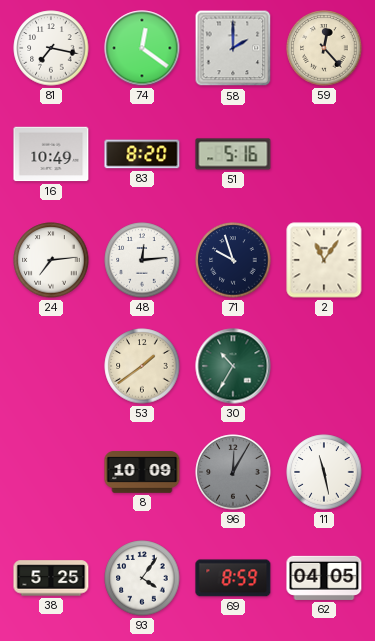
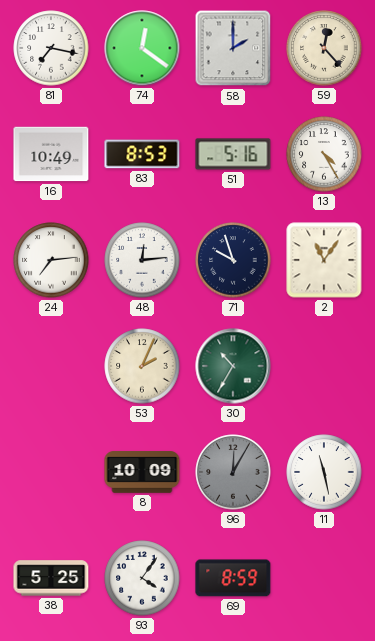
83: 8:20 -> 8:53
13: none -> 4:25
53: 1:39 -> 2:04
62: 04:05 -> none
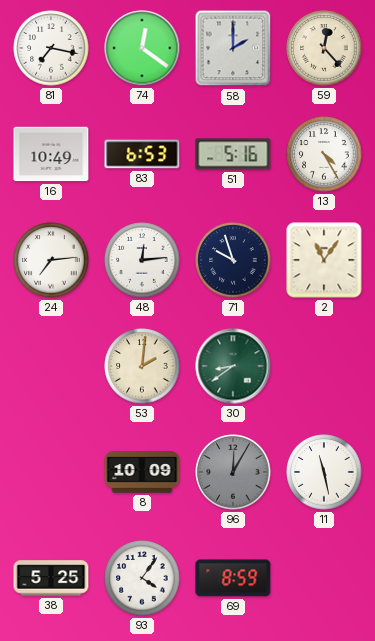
83: 8:53 -> 6:53
53: 2:04 -> 2:01
30: 10:35 -> 8:39
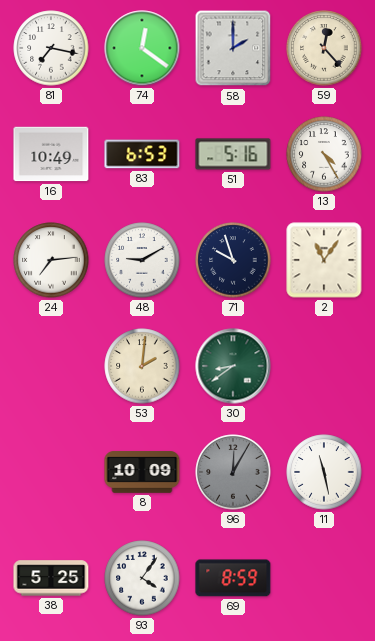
48: 12:14 -> 9:10
